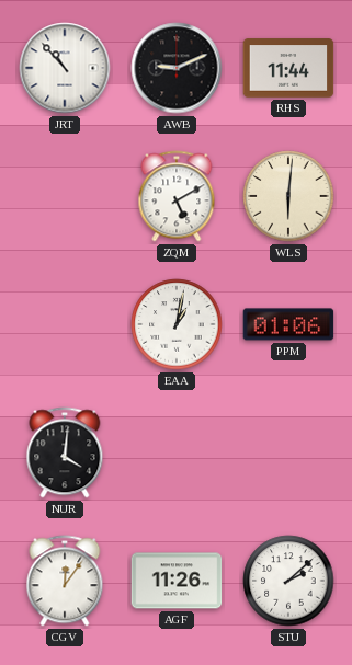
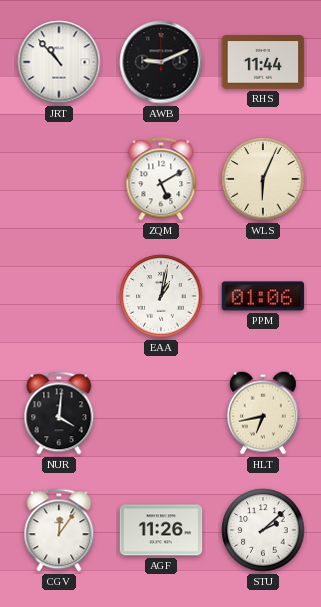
WLS: 6:01 -> 6:04
HLT: none -> 6:43
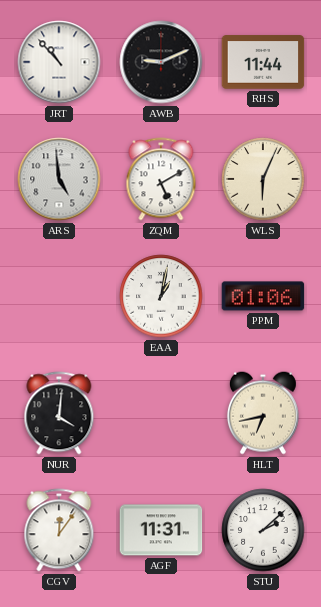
ARS: none -> 4:59
AGF: 11:26 -> 11:31
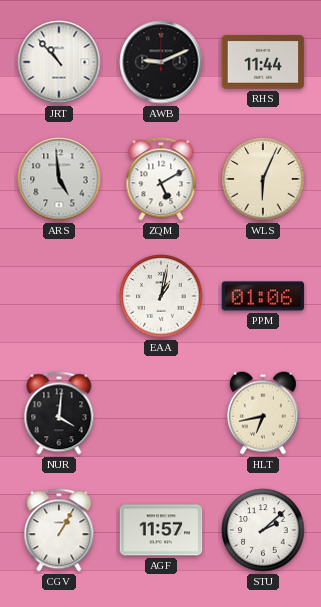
CGV: 12:06 -> 1:05
AGF: 11:31 -> 11:57
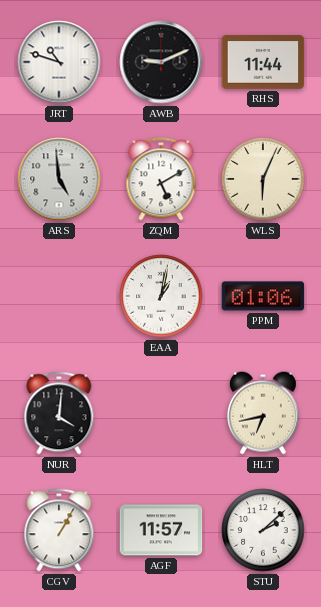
JRT: 10:53 -> 10:48
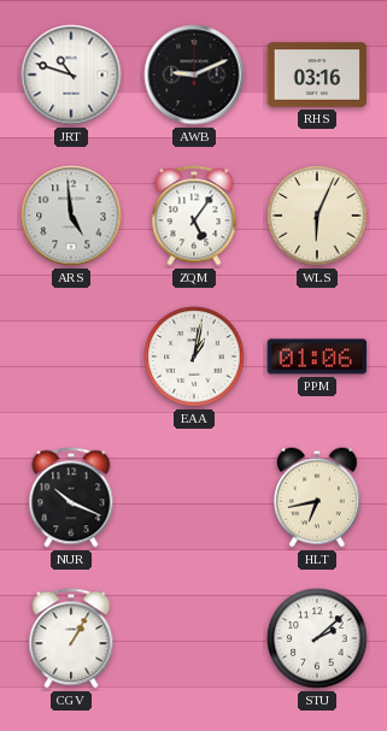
RHS: 11:44 -> 03:16
ZQM: 5:10 -> 5:06
NUR: 4:01 -> 10:19
AGF: 11:57 -> none
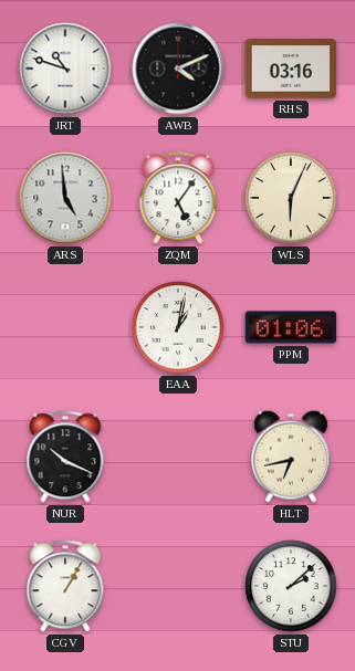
AWB: 9:11 -> 4:11
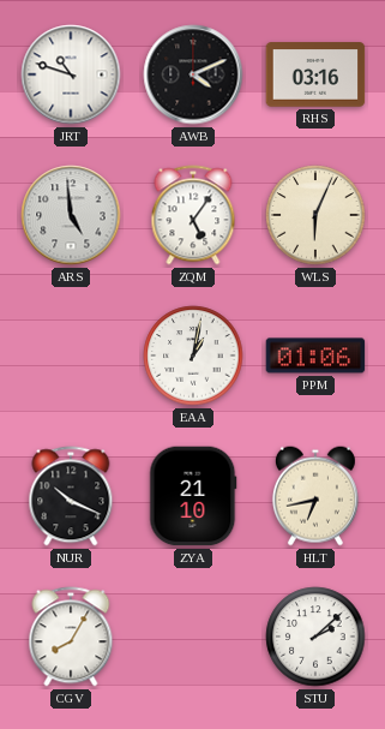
ZYA: none -> 21:10
CGV: 1:05 -> 8:05
